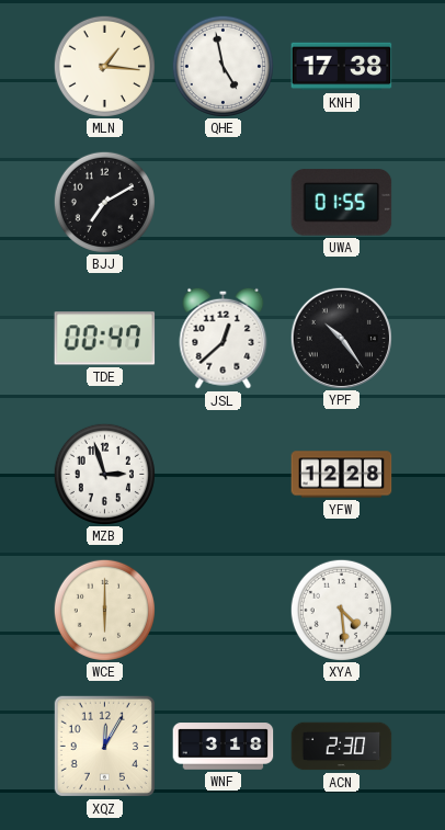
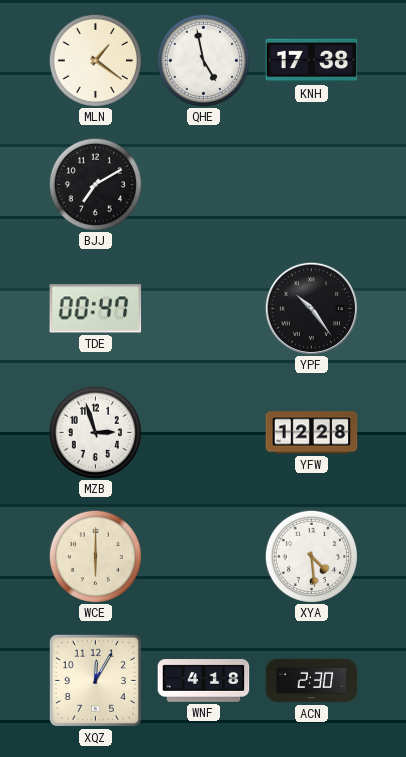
MLN: 1:16 -> 1:21
UWA: 01:55 -> none
JSL: 12:38 -> none
WNF: 3:18 -> 4:18
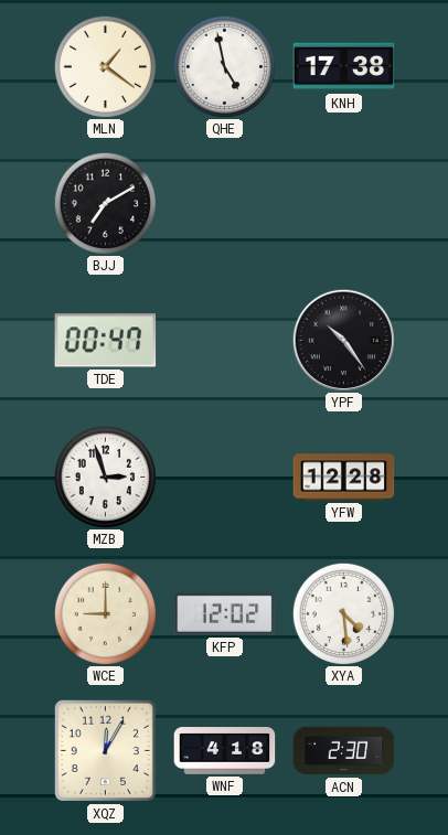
WCE: 6:00 -> 9:00
KFP: none -> 12:02
